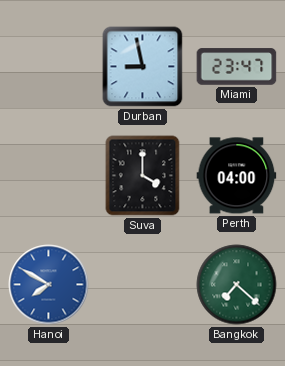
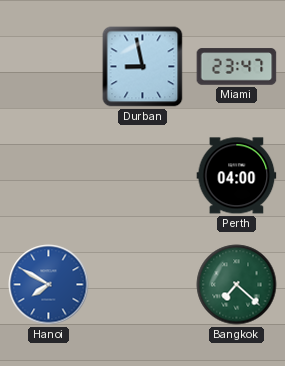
Suva: 4:00 -> none
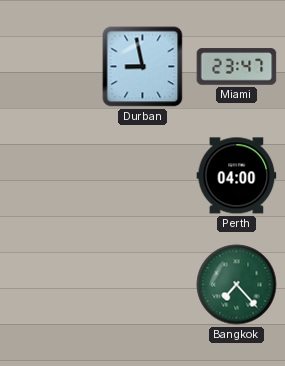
Hanoi: 7:50 -> none
Bangkok: 7:22 -> 7:23
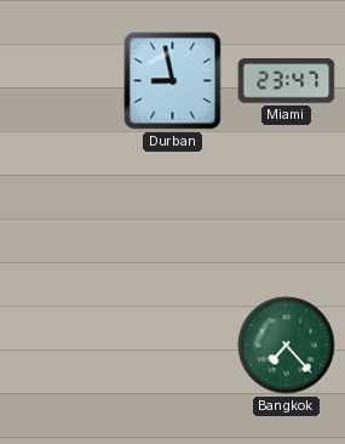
Perth: 04:00 -> none
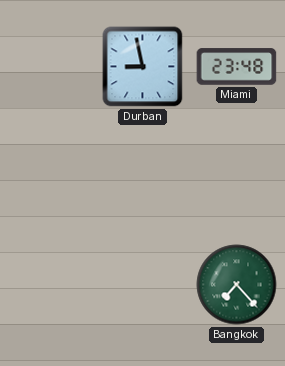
Miami: 23:47 -> 23:48
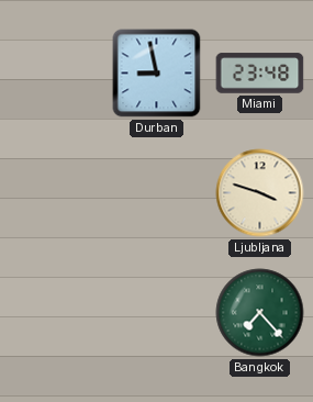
Ljubljana: none -> 3:48
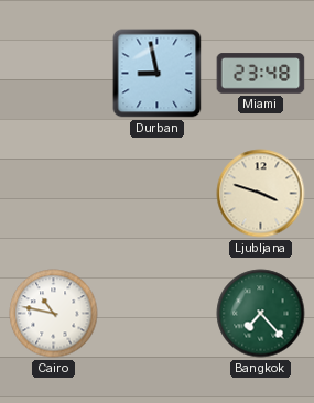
Cairo: none -> 10:47
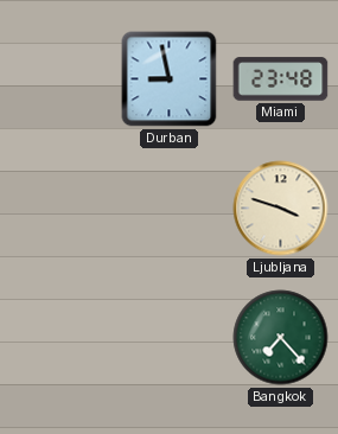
Cairo: 10:47 -> none
